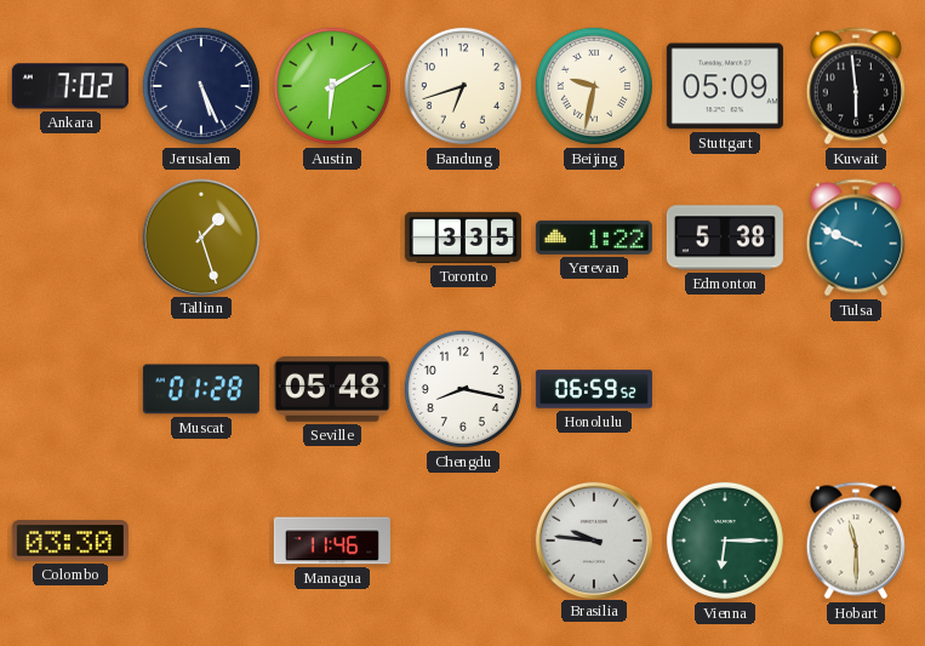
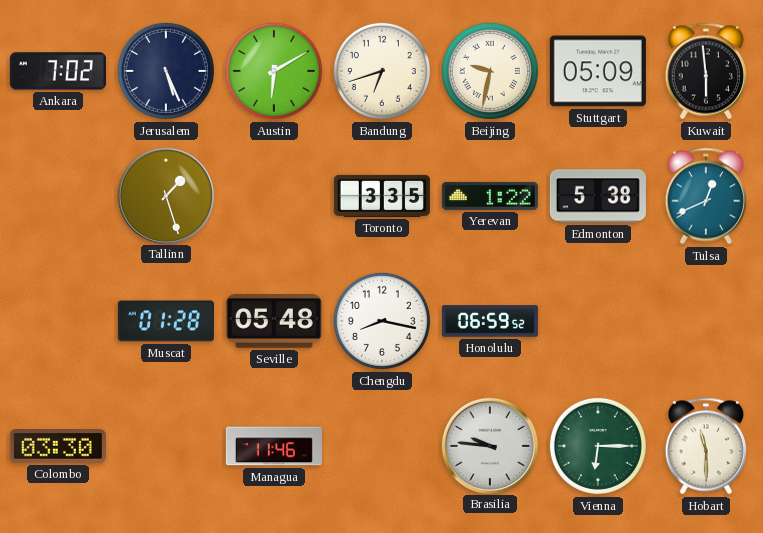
Tulsa: 9:49 -> 12:41
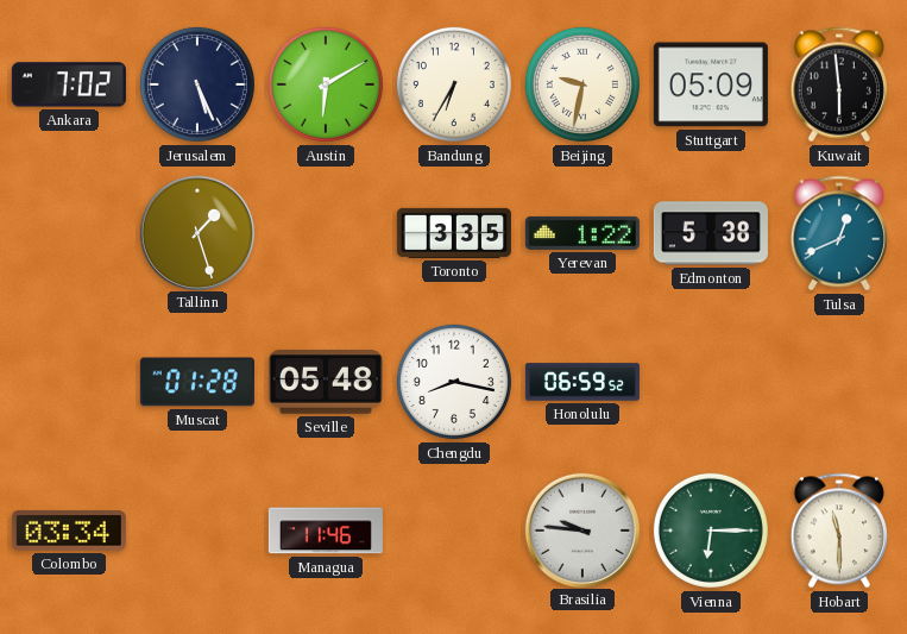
Bandung: 6:42 -> 6:35
Colombo: 03:30 -> 03:34
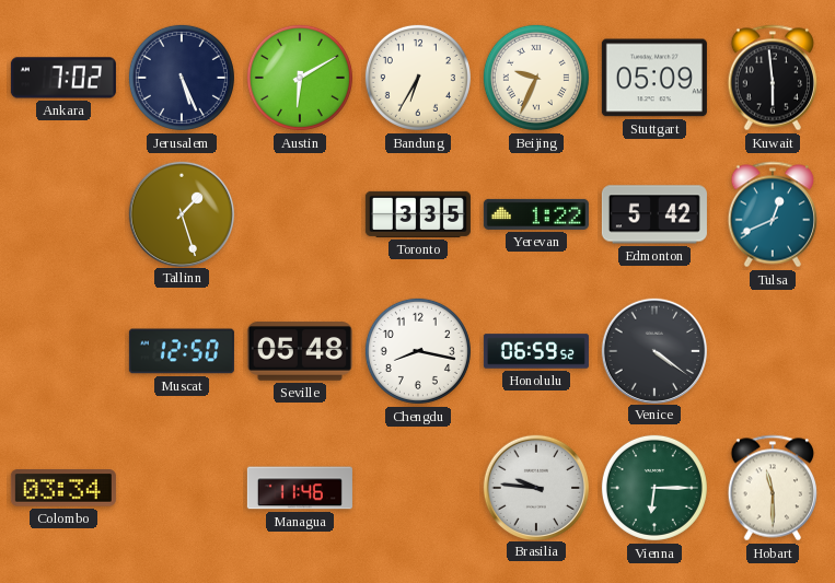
Beijing: 9:32 -> 9:34
Edmonton: 5:38 -> 5:42
Muscat: 01:28 -> 12:50
Venice: none -> 4:21
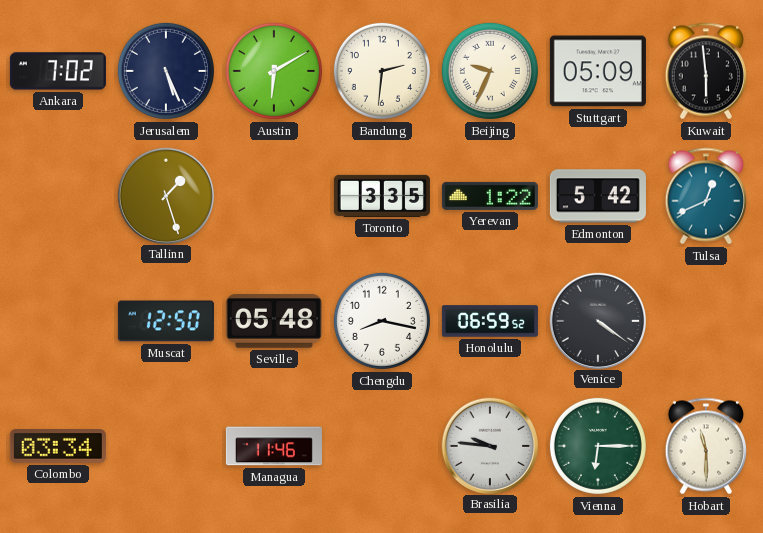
Bandung: 6:35 -> 2:31
